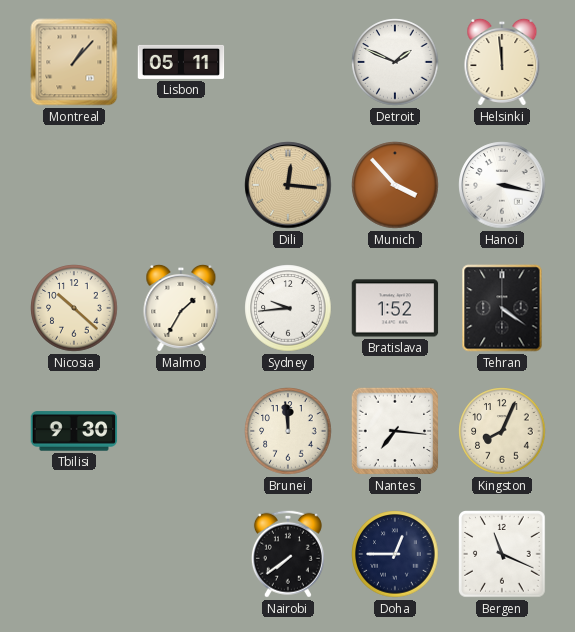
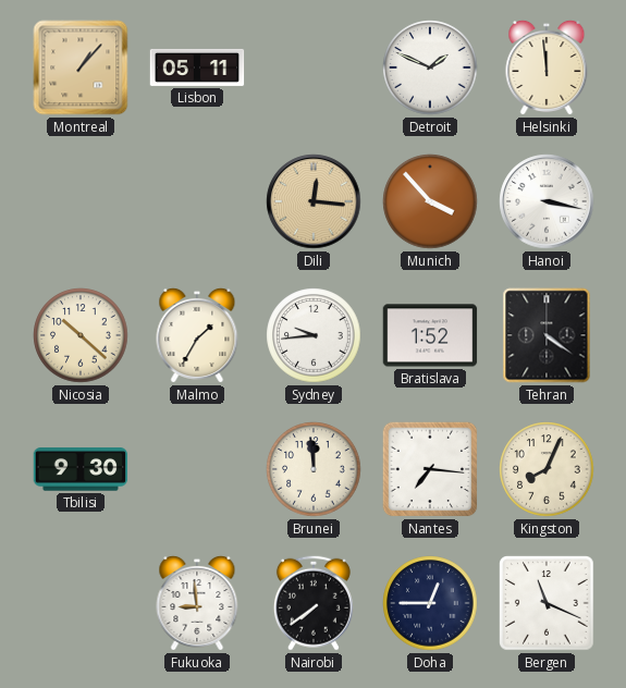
Fukuoka: none -> 8:59
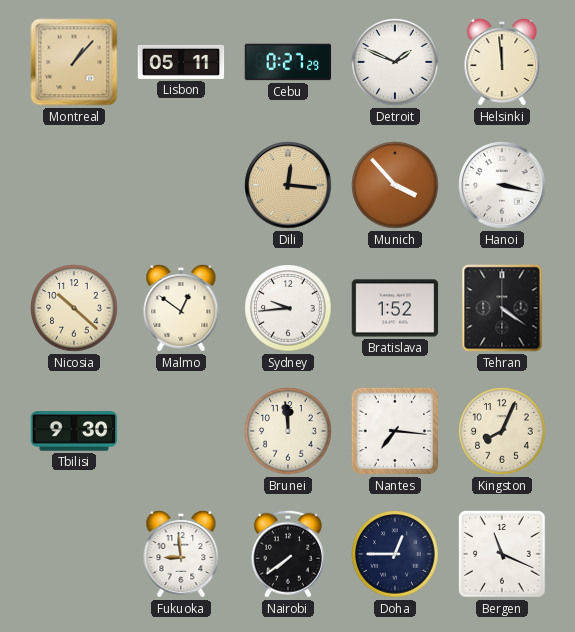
Cebu: none -> 0:27
Malmo: 1:35 -> 12:51
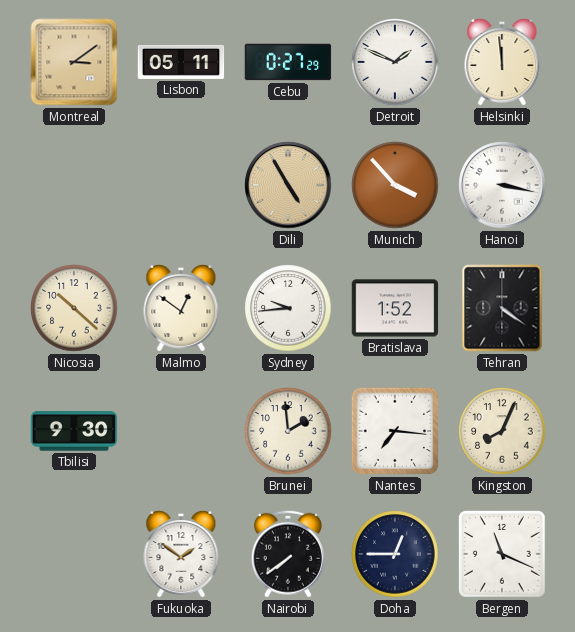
Montreal: 1:07 -> 3:09
Dili: 12:16 -> 4:55
Brunei: 11:59 -> 1:59
Fukuoka: 8:59 -> 1:51
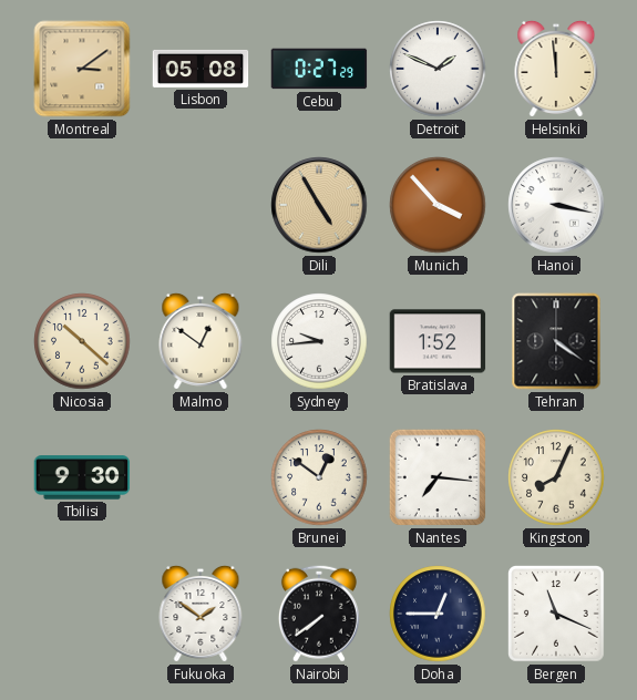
Lisbon: 05:11 -> 05:08
Brunei: 1:59 -> 12:51
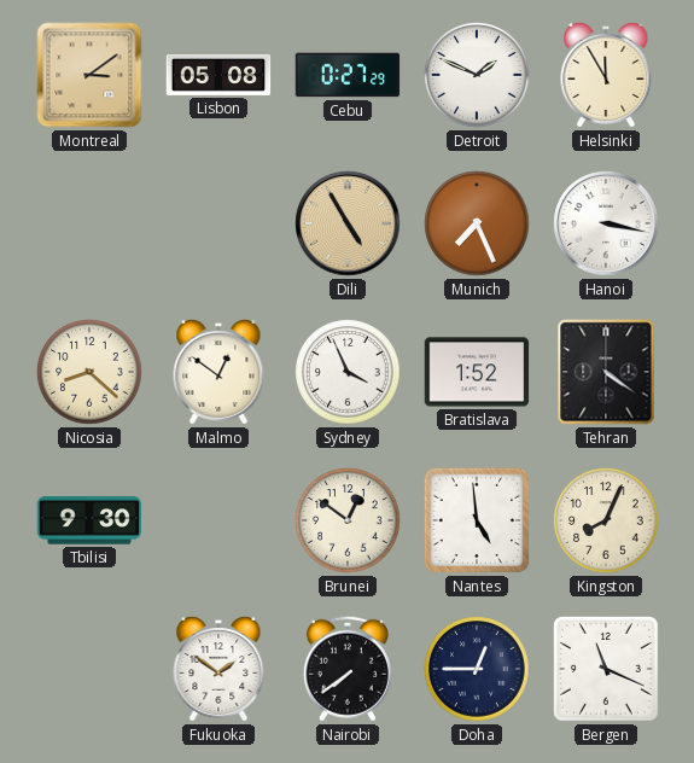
Helsinki: 11:59 -> 11:55
Munich: 3:53 -> 7:26
Nicosia: 10:22 -> 8:22
Sydney: 9:44 -> 3:56
Nantes: 7:16 -> 4:59
